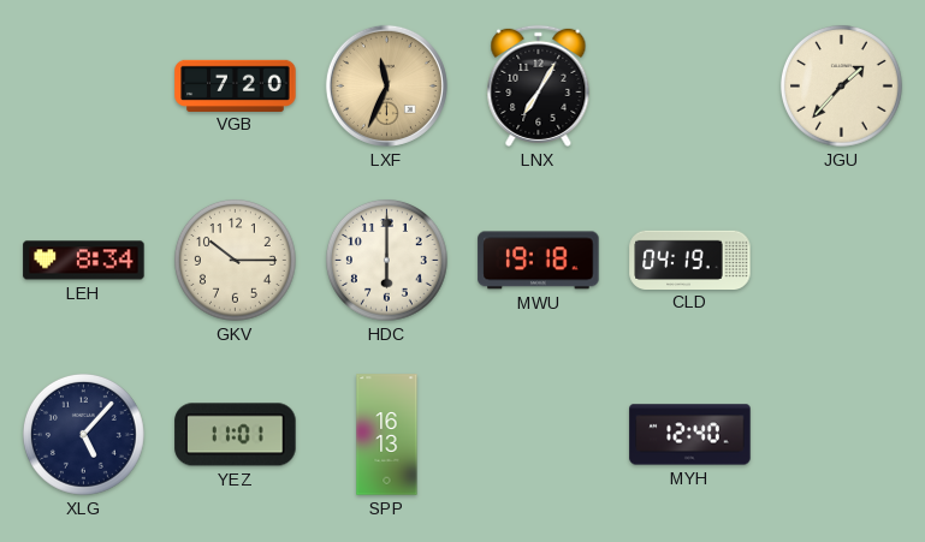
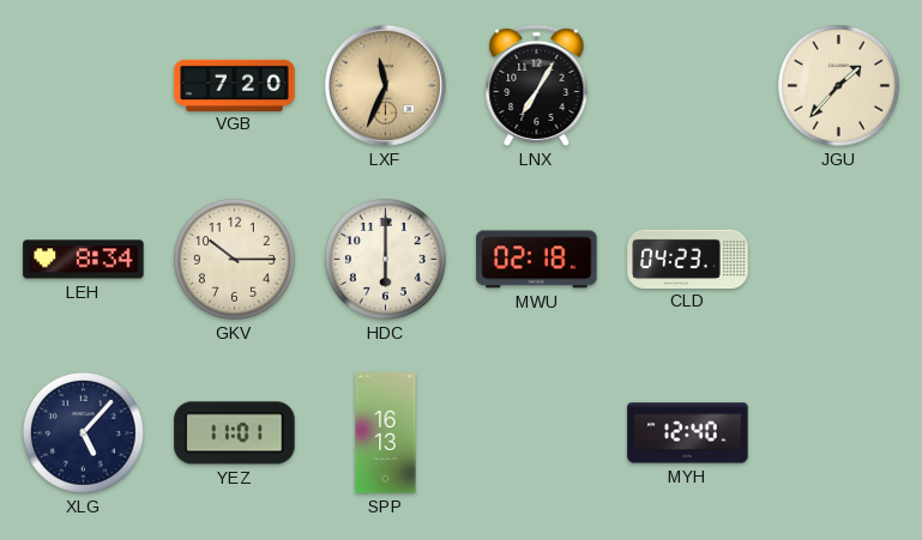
MWU: 19:18 -> 02:18
CLD: 04:19 -> 04:23
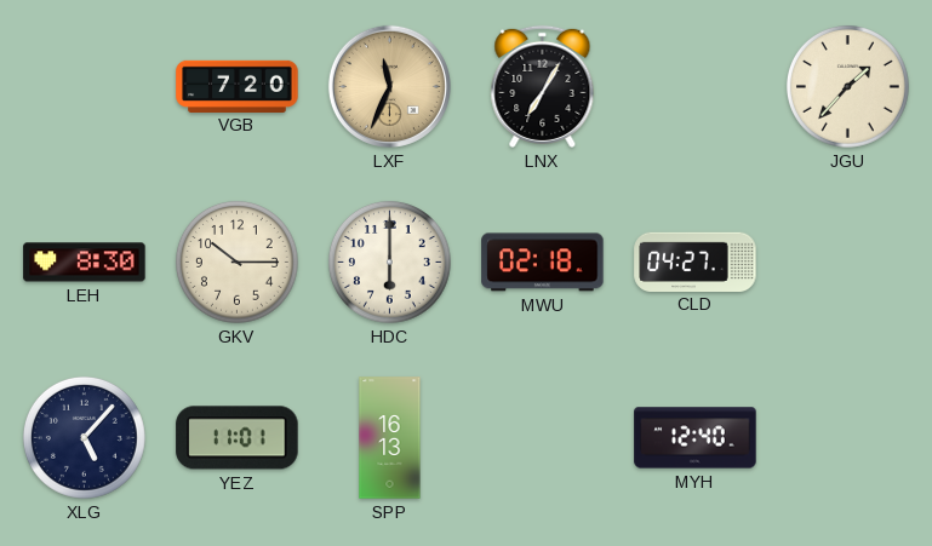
LEH: 8:34 -> 8:30
CLD: 04:23 -> 04:27
